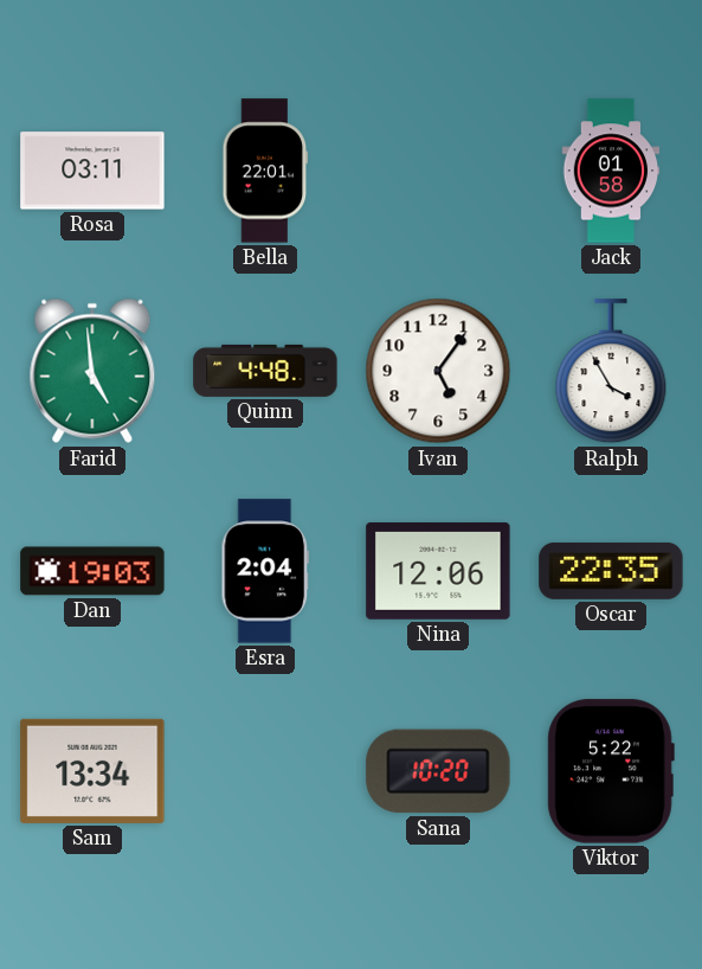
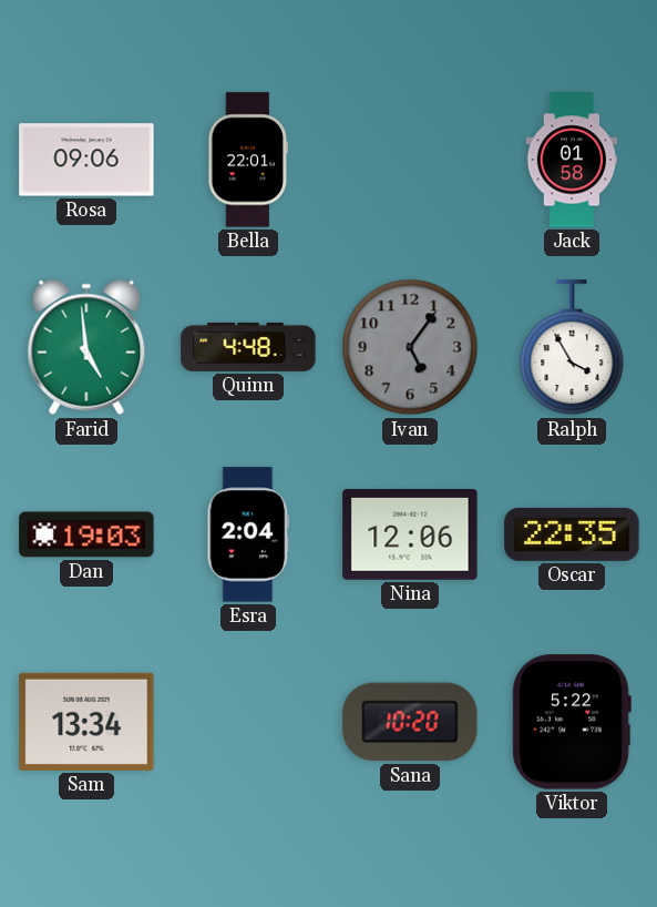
Rosa: 03:11 -> 09:06
Ivan dial: white -> grey
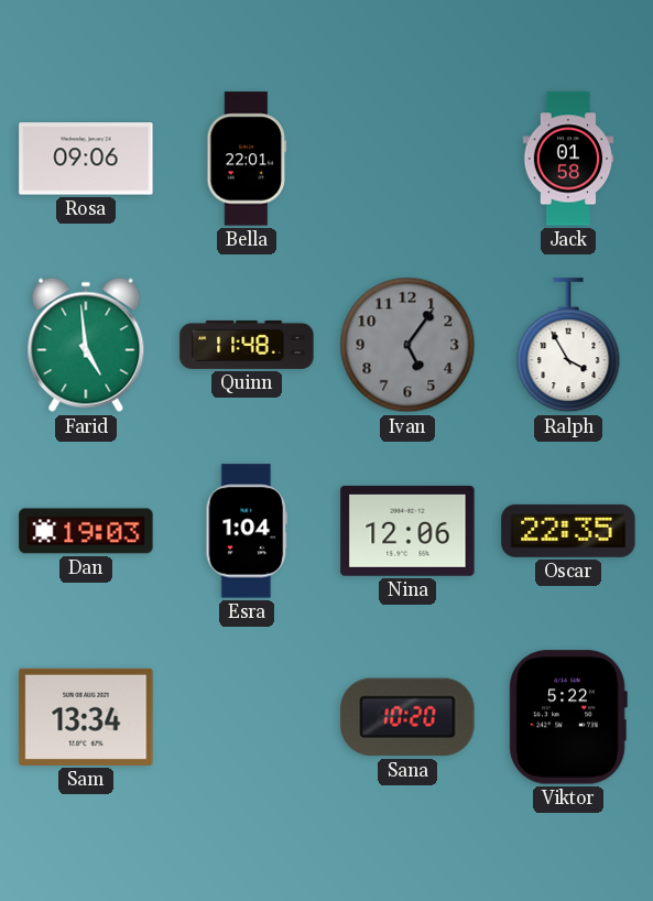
Quinn: 4:48 -> 11:48
Esra: 2:04 -> 1:04
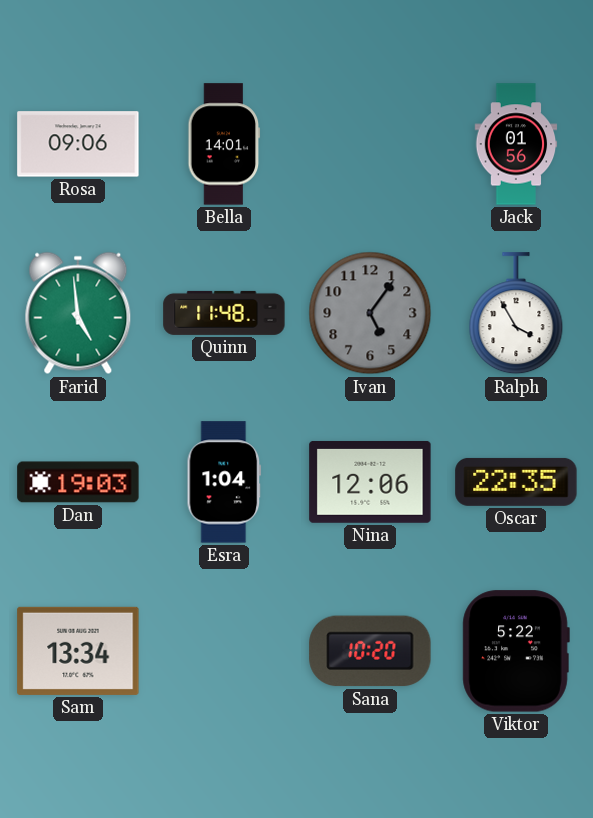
Bella: 22:01 -> 14:01
Jack: 01:58 -> 01:56
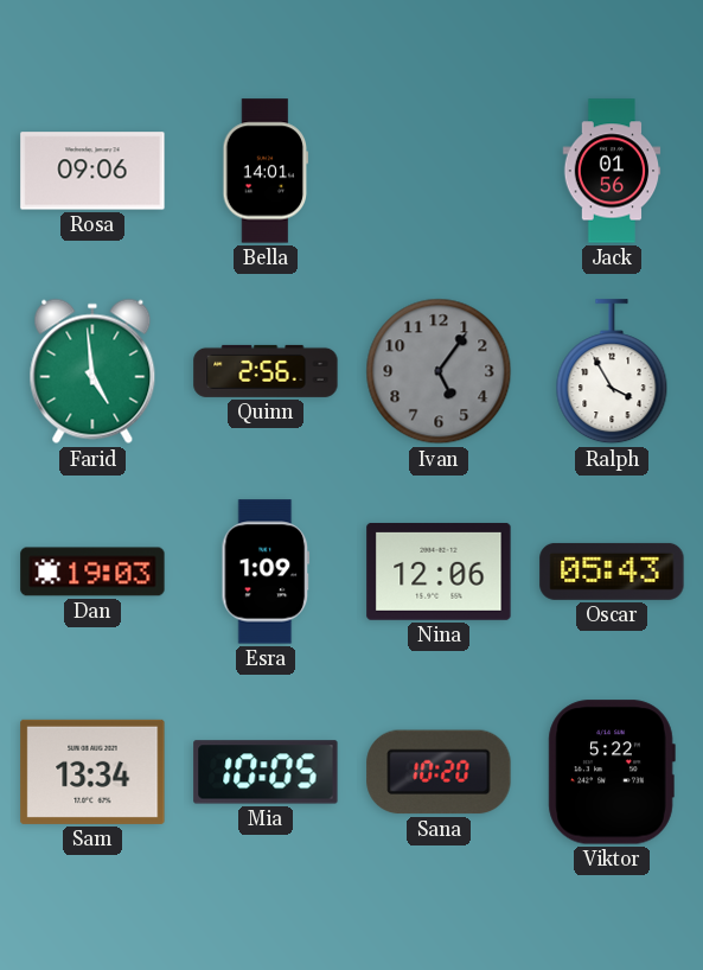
Quinn: 11:48 -> 2:56
Esra: 1:04 -> 1:09
Oscar: 22:35 -> 05:43
Mia: none -> 10:05
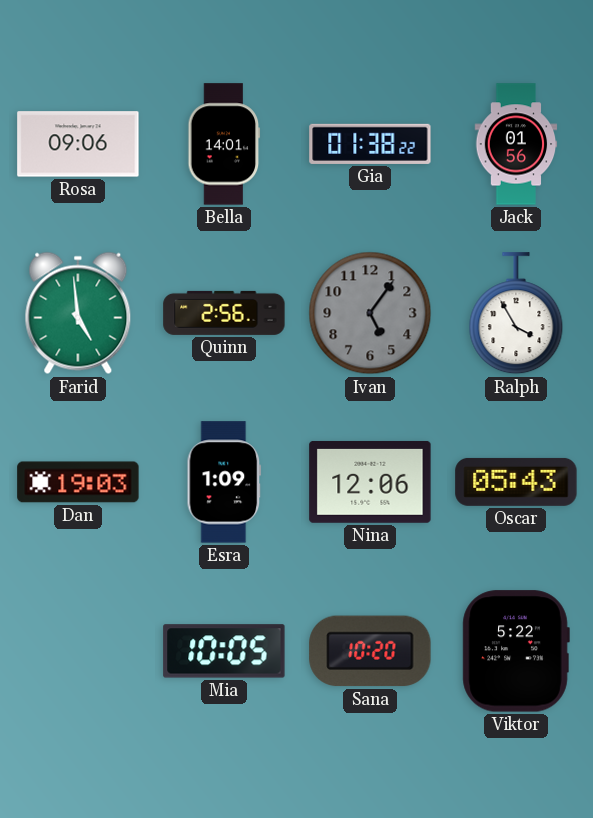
Gia: none -> 01:38
Sam: 13:34 -> none
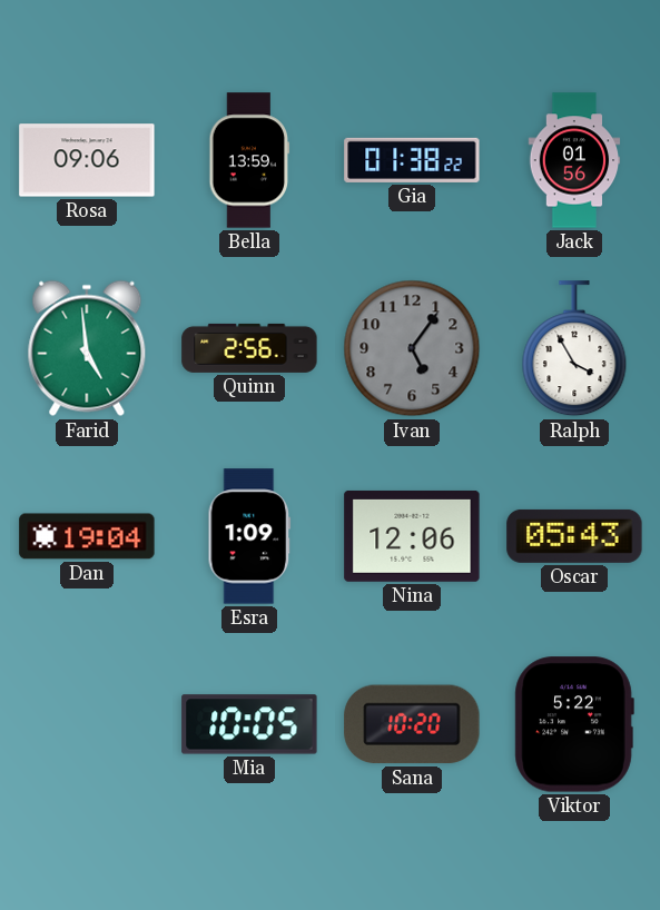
Bella: 14:01 -> 13:59
Dan: 19:03 -> 19:04
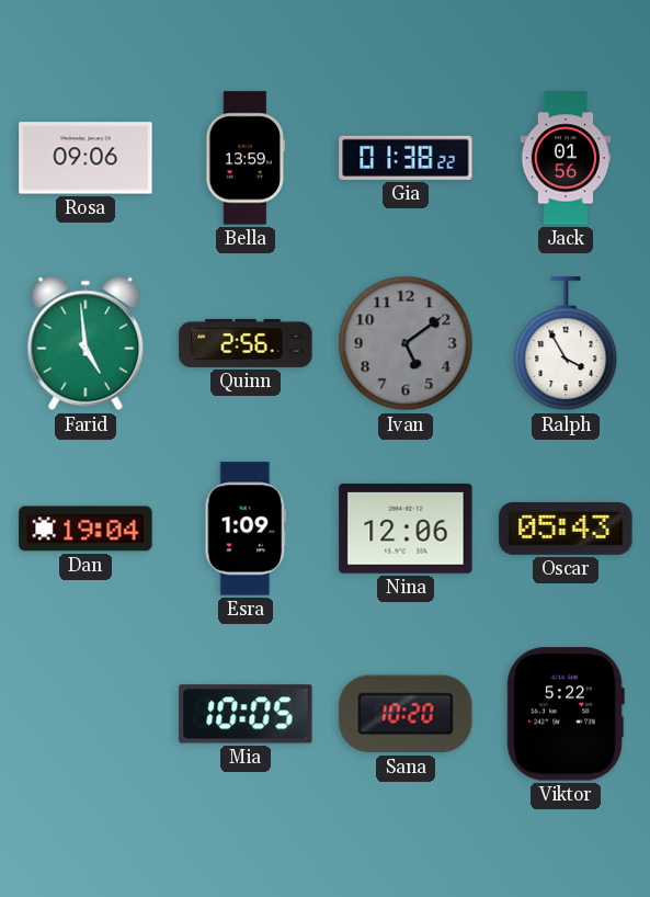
Ivan: 5:06 -> 5:09
